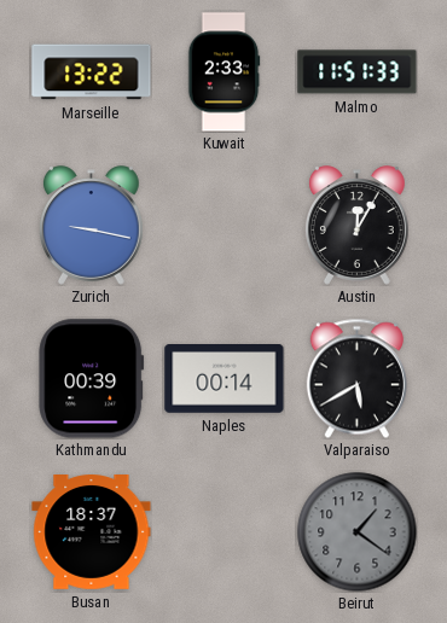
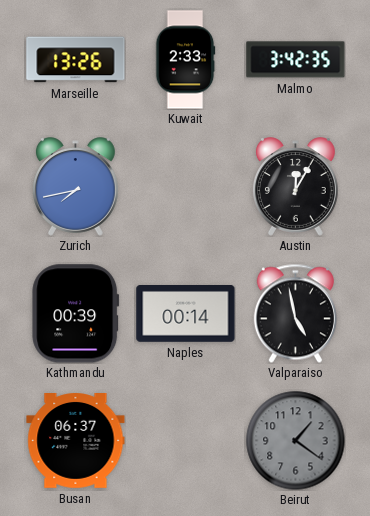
Marseille: 13:22 -> 13:26
Malmo: 11:51 -> 3:42
Zurich: 9:17 -> 7:43
Valparaiso: 5:40 -> 4:58
Busan: 18:37 -> 06:37
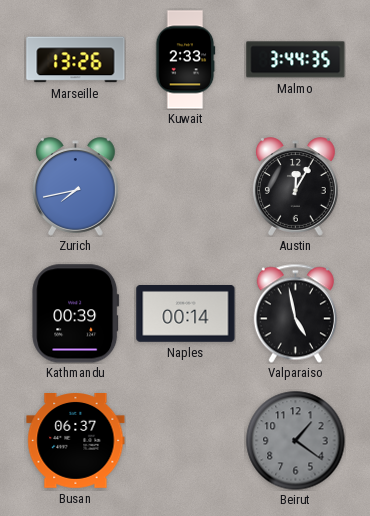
Malmo: 3:42 -> 3:44
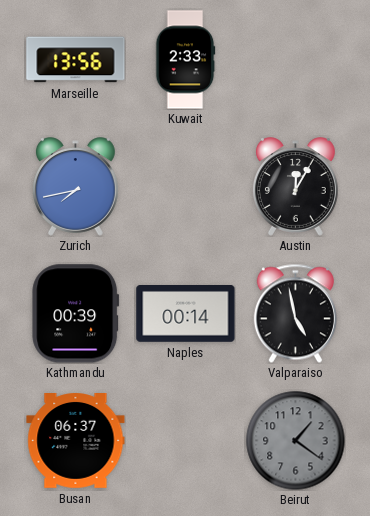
Marseille: 13:26 -> 13:56
Malmo: 3:44 -> none
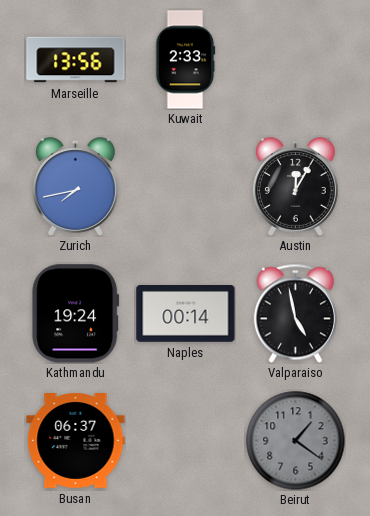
Kathmandu: 00:39 -> 19:24
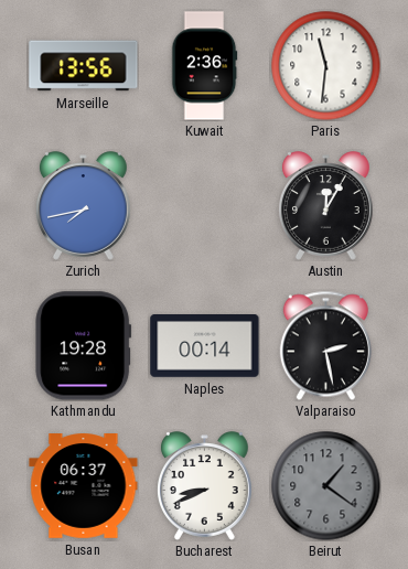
Kuwait: 2:33 -> 2:36
Paris: none -> 11:31
Kathmandu: 19:24 -> 19:28
Valparaiso: 4:58 -> 2:28
Bucharest: none -> 8:41
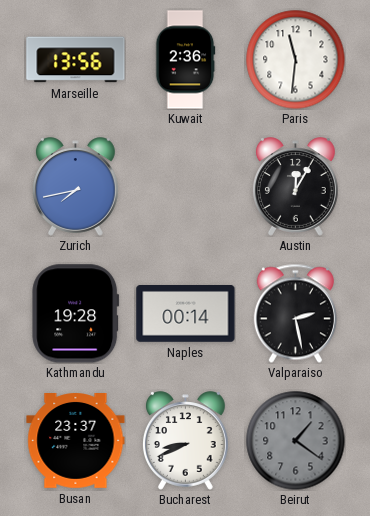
Busan: 06:37 -> 23:37
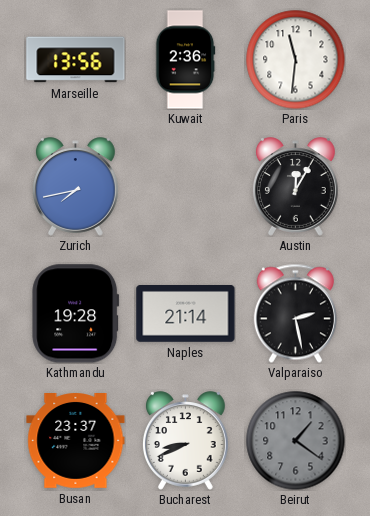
Naples: 00:14 -> 21:14
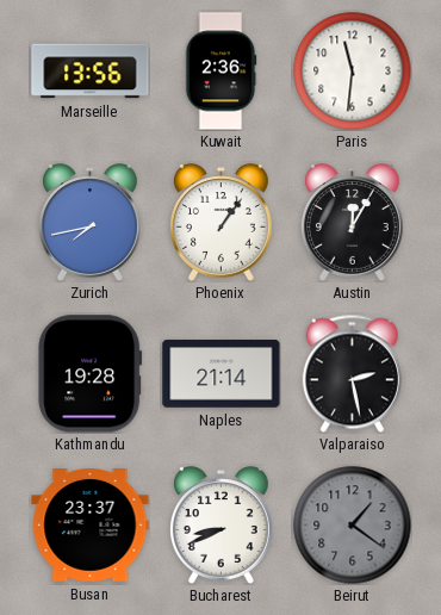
Phoenix: none -> 1:06
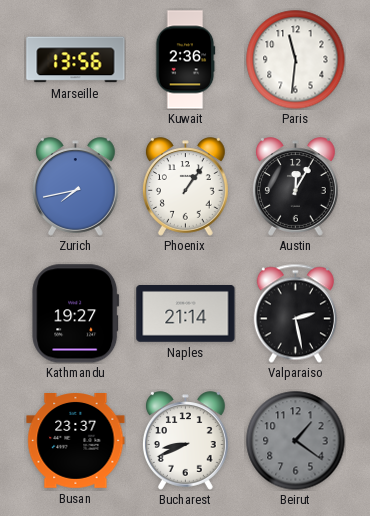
Kathmandu: 19:28 -> 19:27
